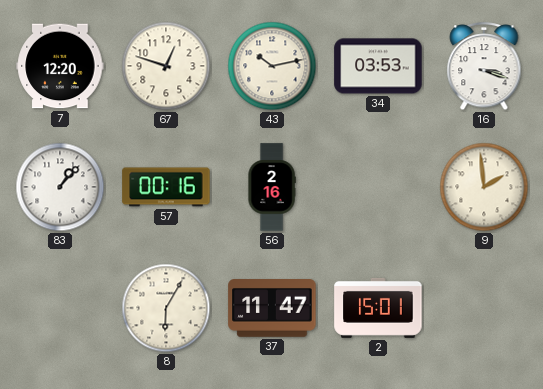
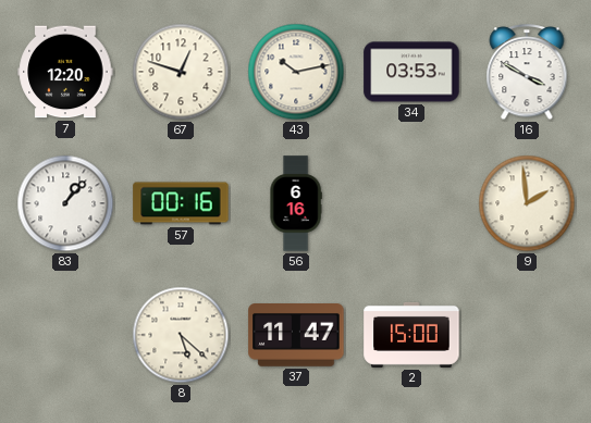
16: 3:18 -> 3:50
56: 2:16 -> 6:16
8: 6:05 -> 5:22
2: 15:01 -> 15:00
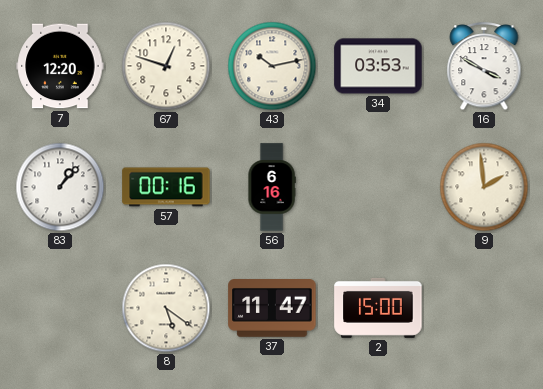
8: 5:22 -> 5:21
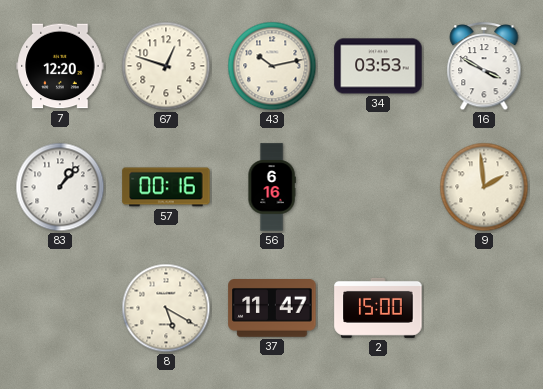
8: 5:21 -> 5:20
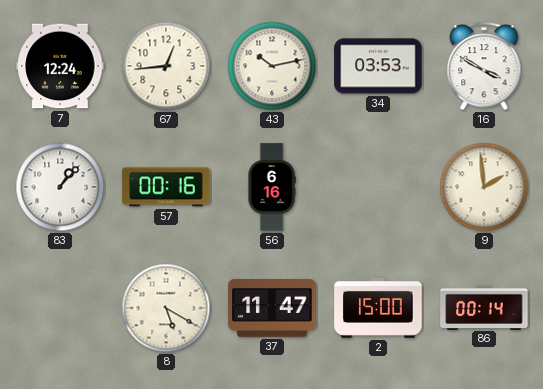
7: 12:20 -> 12:24
67: 12:48 -> 12:44
86: none -> 00:14
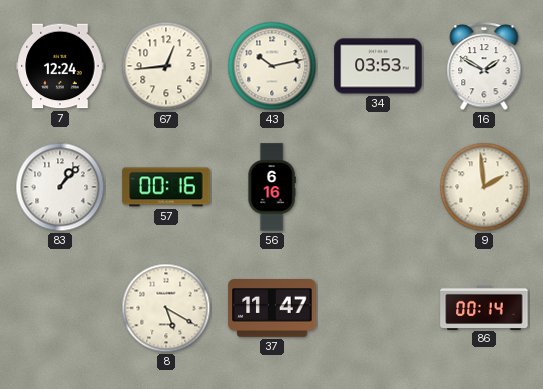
16: 3:50 -> 1:50
2: 15:00 -> none
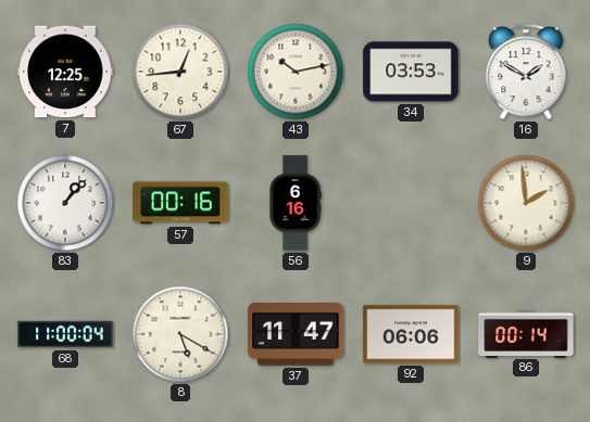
7: 12:24 -> 12:25
68: none -> 11:00
92: none -> 06:06
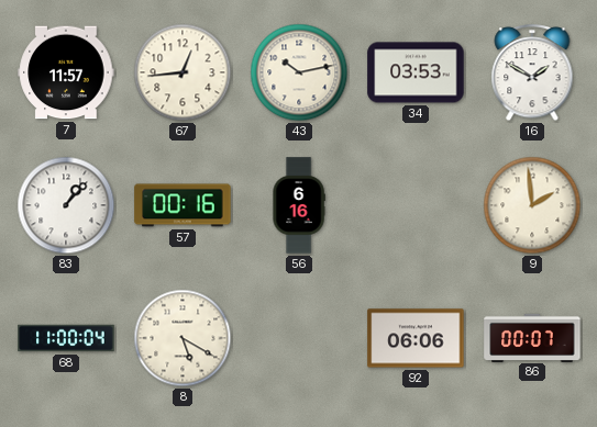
7: 12:25 -> 11:57
37: 11:47 -> none
86: 00:14 -> 00:07
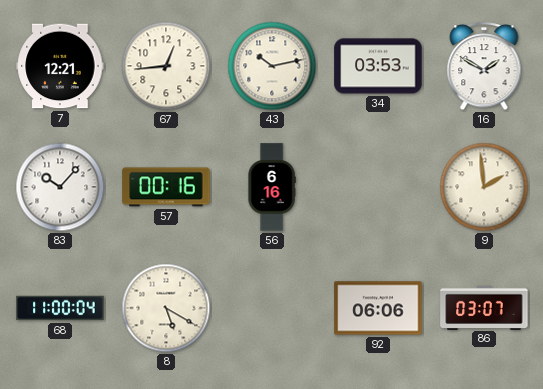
7: 11:57 -> 12:21
83: 1:07 -> 10:07
86: 00:07 -> 03:07
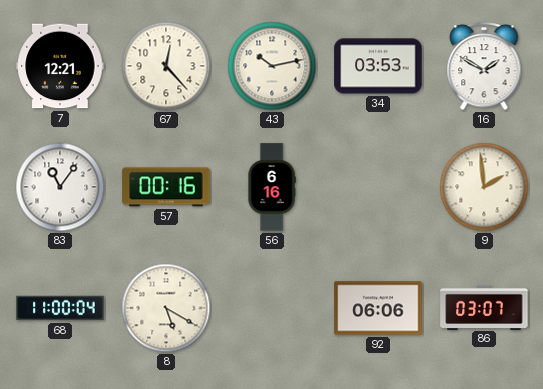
67: 12:44 -> 12:23
83: 10:07 -> 11:06
